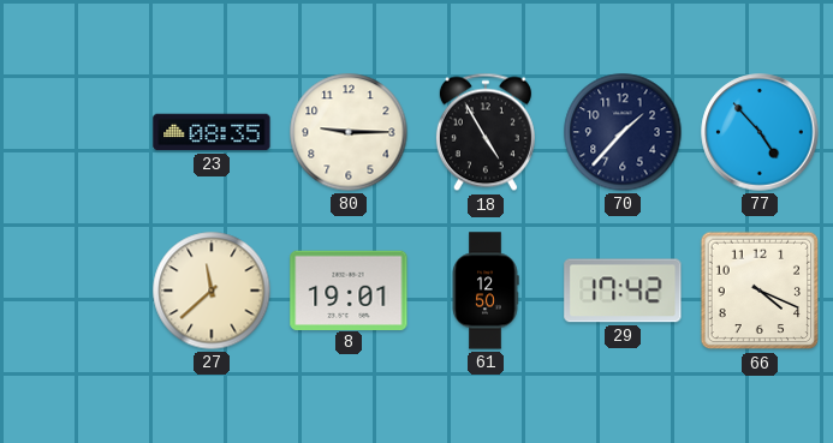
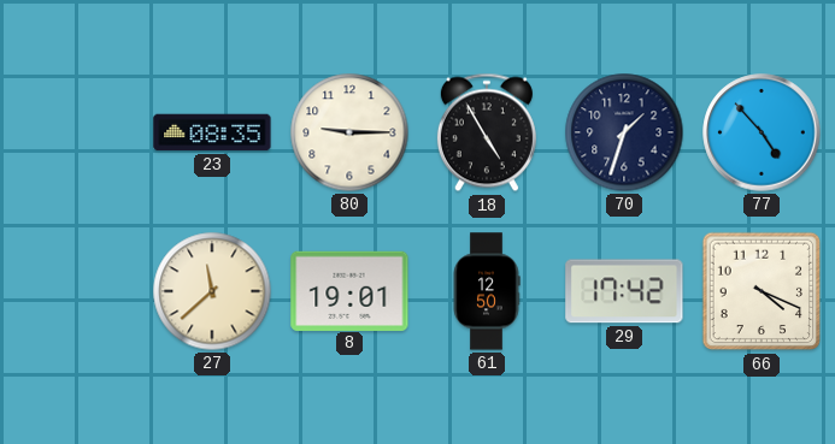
70: 1:37 -> 1:33
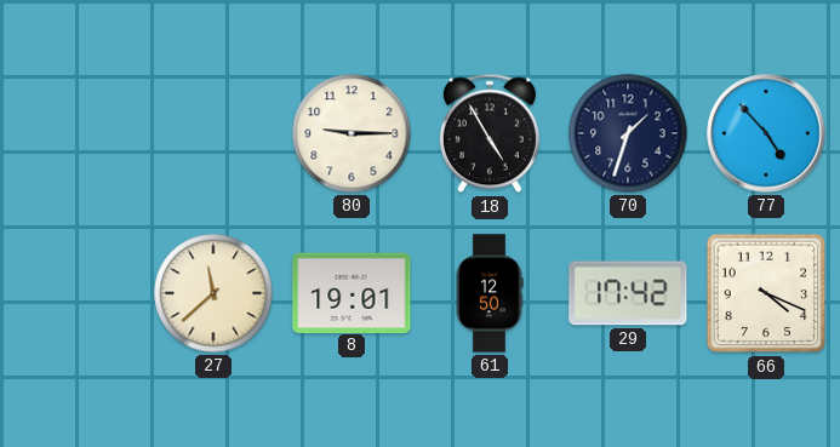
23: 08:35 -> none
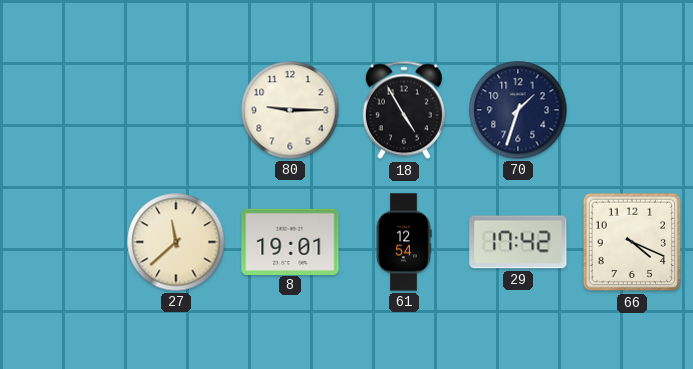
77: 4:53 -> none
61: 12:50 -> 12:54
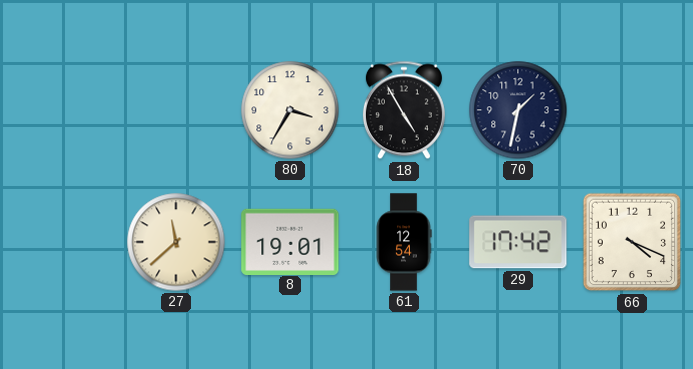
80: 9:15 -> 3:35
70: 1:33 -> 1:32
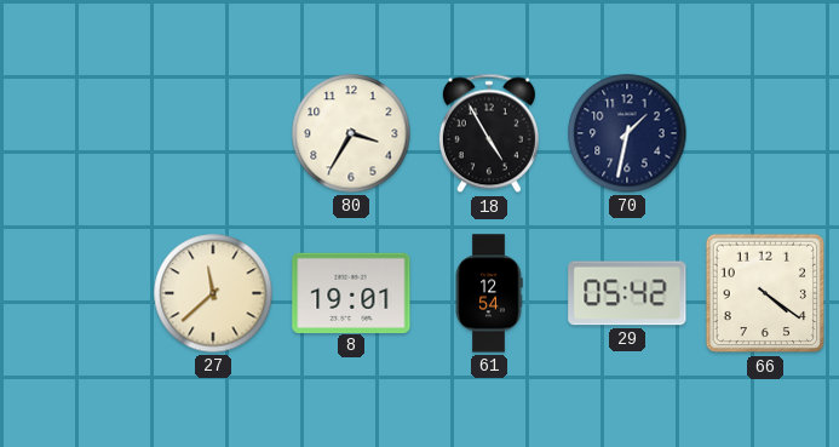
29: 17:42 -> 05:42
66: 4:19 -> 4:21
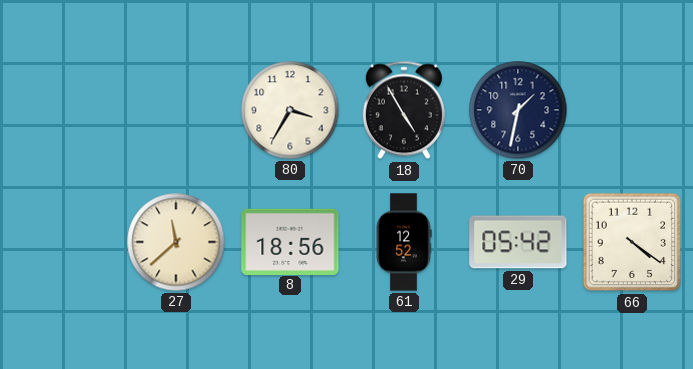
8: 19:01 -> 18:56
61: 12:54 -> 12:52
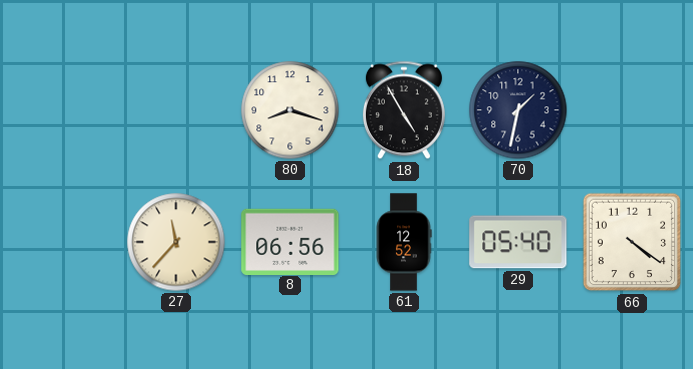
80: 3:35 -> 8:18
27: 11:38 -> 11:37
8: 18:56 -> 06:56
29: 05:42 -> 05:40
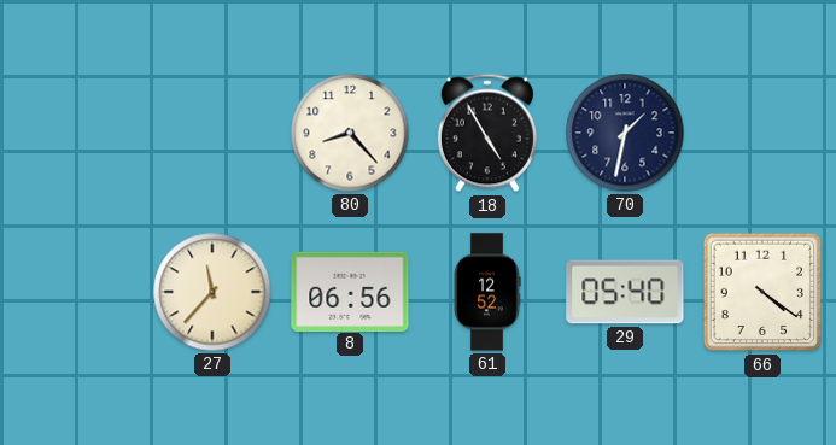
80: 8:18 -> 8:23
